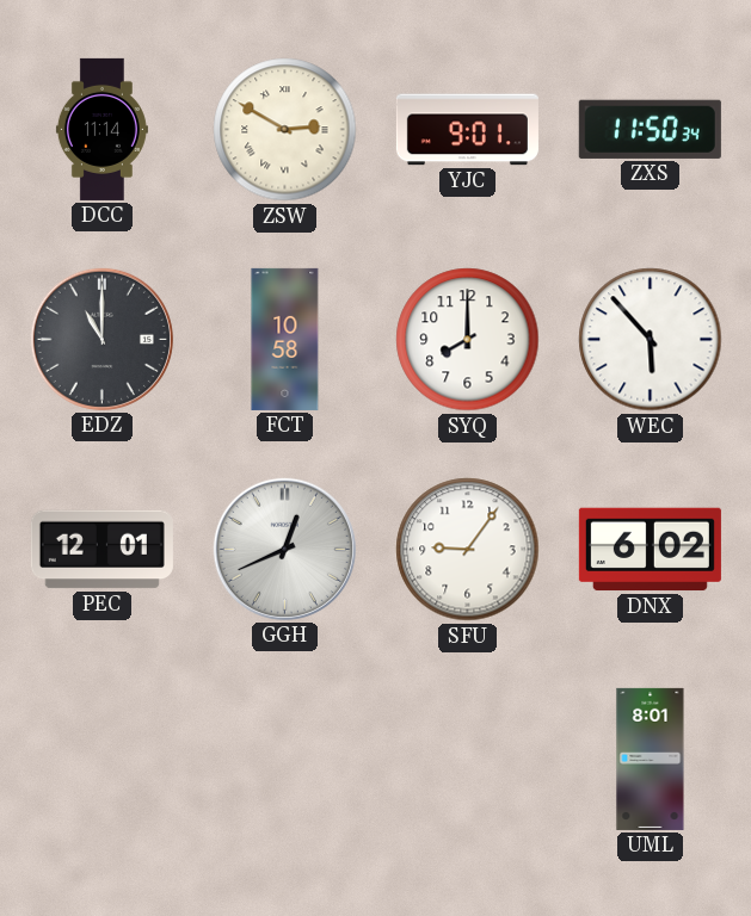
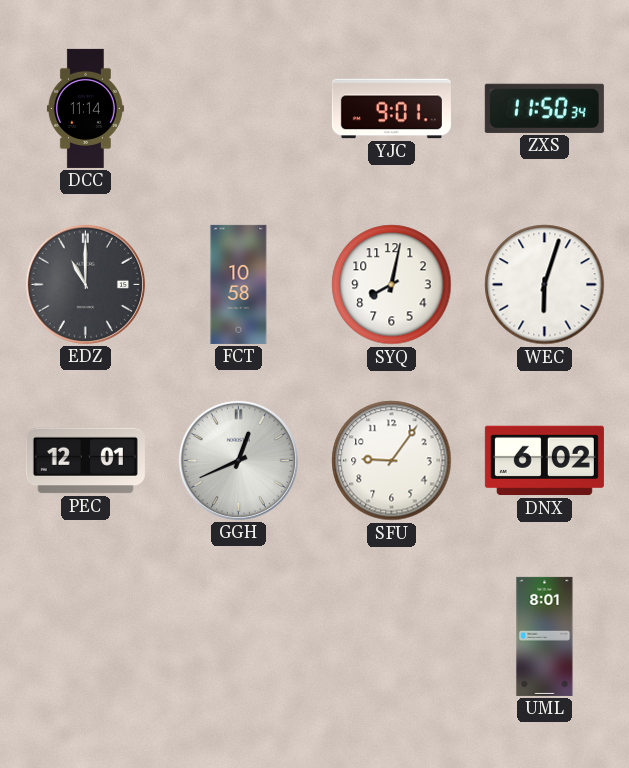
ZSW: 2:50 -> none
SYQ: 8:00 -> 8:02
WEC: 5:53 -> 6:03
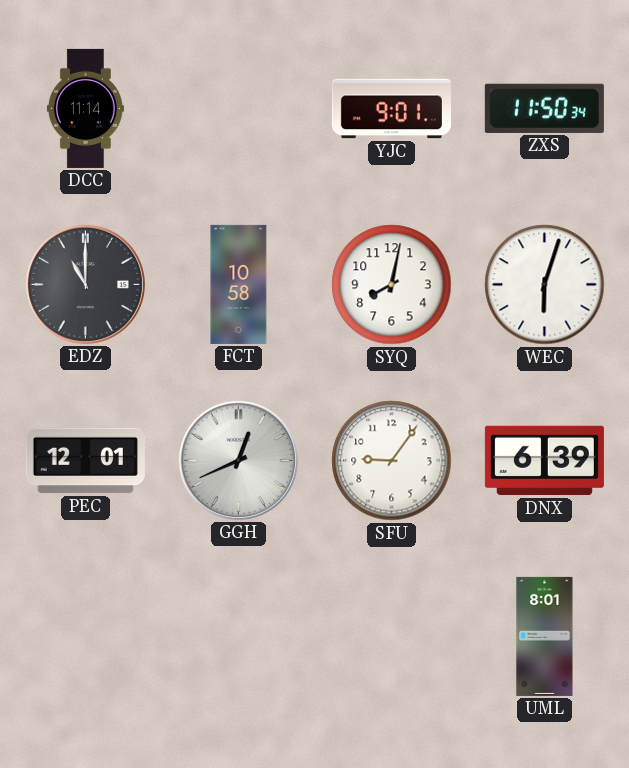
DNX: 6:02 -> 6:39
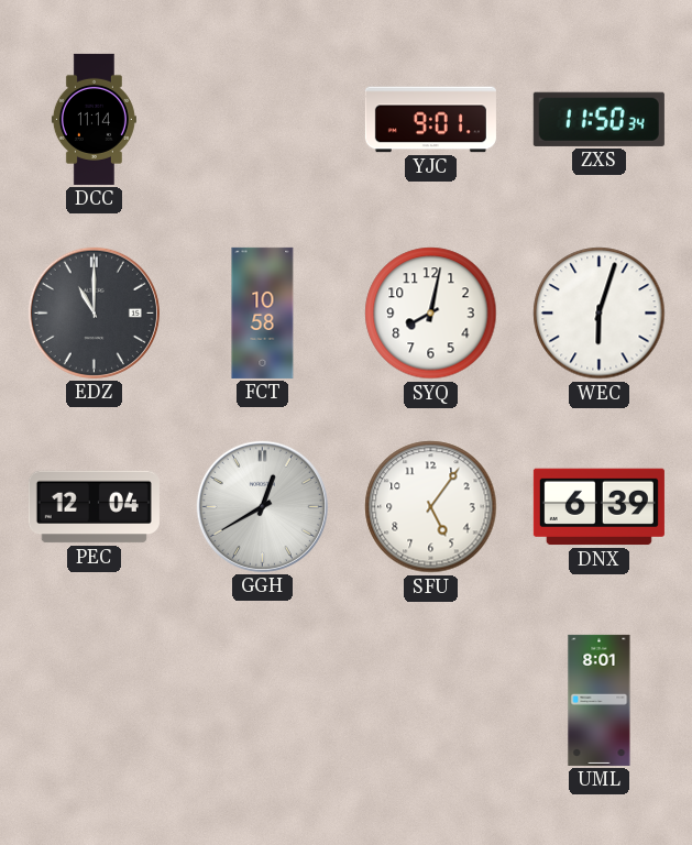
PEC: 12:01 -> 12:04
GGH: 12:41 -> 12:40
SFU: 9:06 -> 5:06
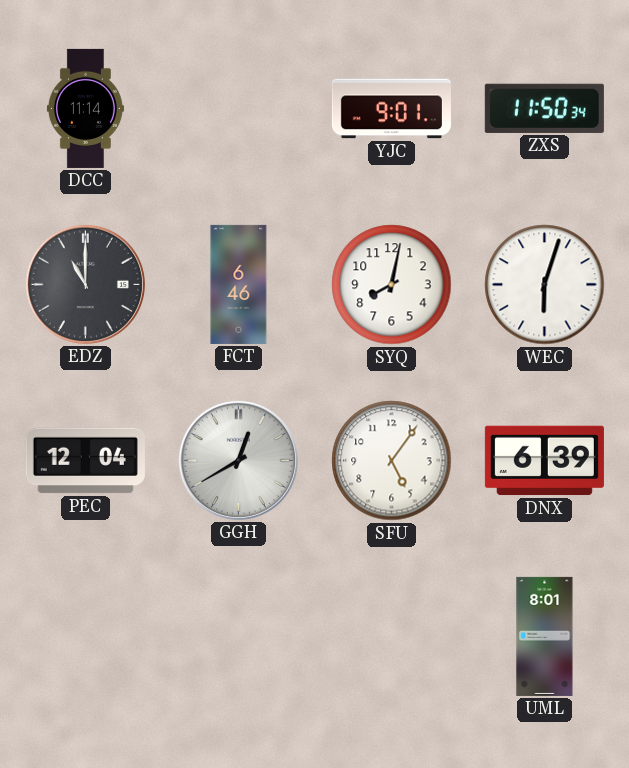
FCT: 10:58 -> 6:46
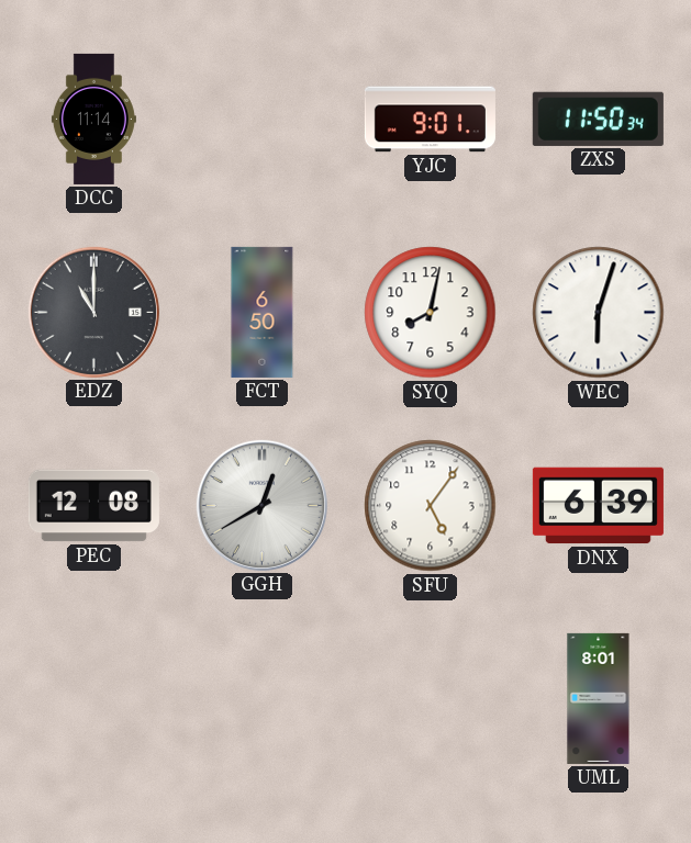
FCT: 6:46 -> 6:50
PEC: 12:04 -> 12:08
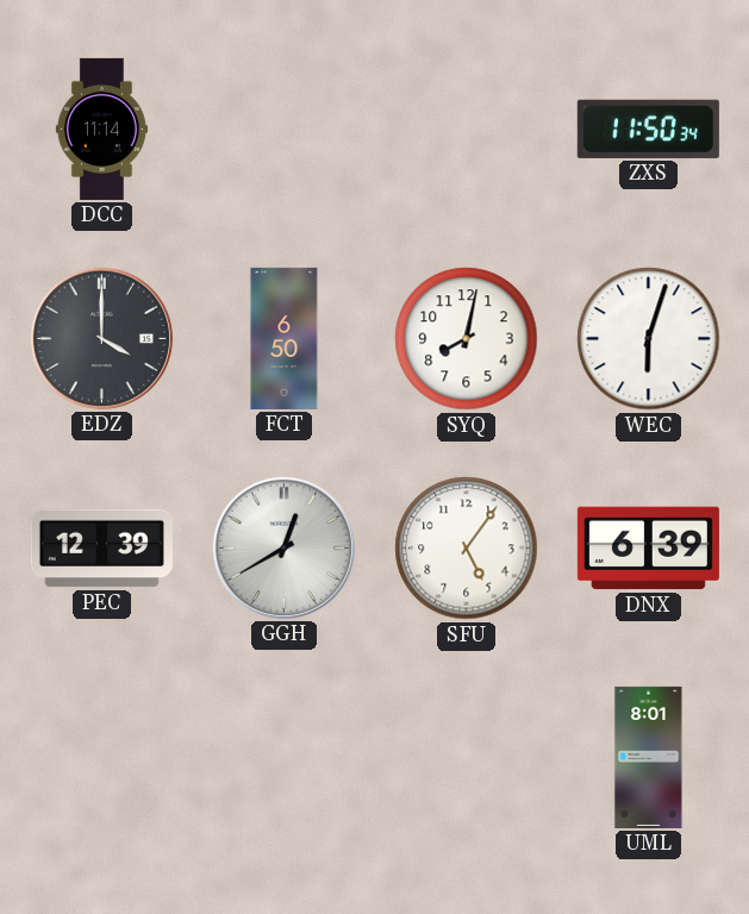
YJC: 9:01 -> none
EDZ: 11:00 -> 4:00
PEC: 12:08 -> 12:39
